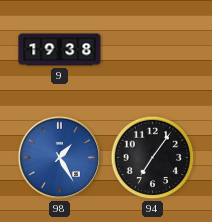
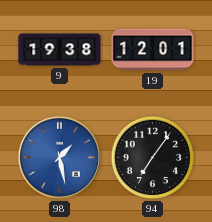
19: none -> 12:01
98: 1:25 -> 1:28
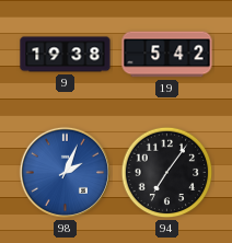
19: 12:01 -> 5:42
98: 1:28 -> 2:04
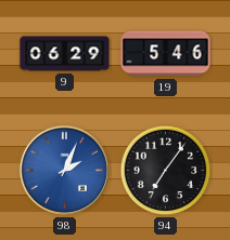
9: 19:38 -> 06:29
19: 5:42 -> 5:46
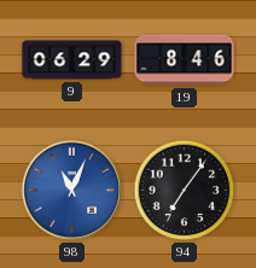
19: 5:46 -> 8:46
98: 2:04 -> 11:04
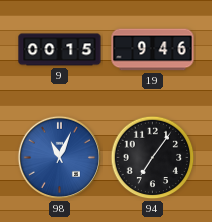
9: 06:29 -> 00:15
19: 8:46 -> 9:46
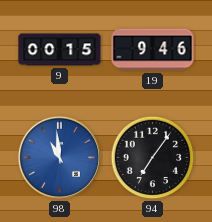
98: 11:04 -> 10:59
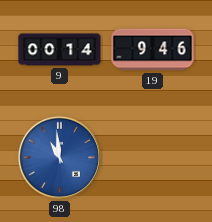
9: 00:15 -> 00:14
94: 7:06 -> none
